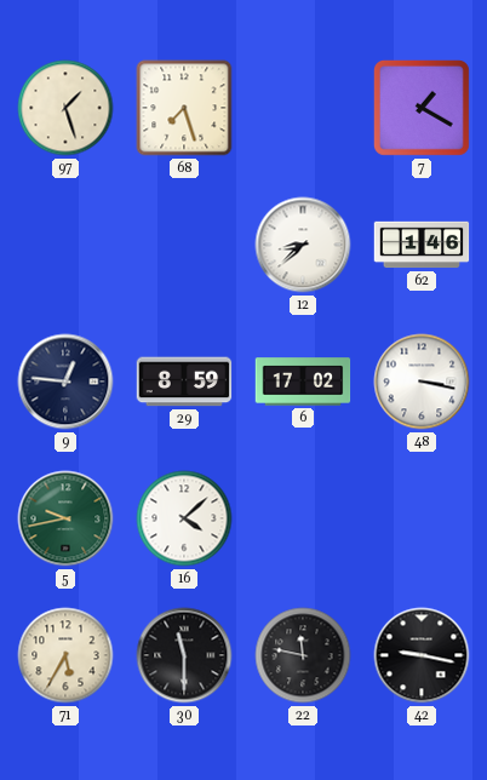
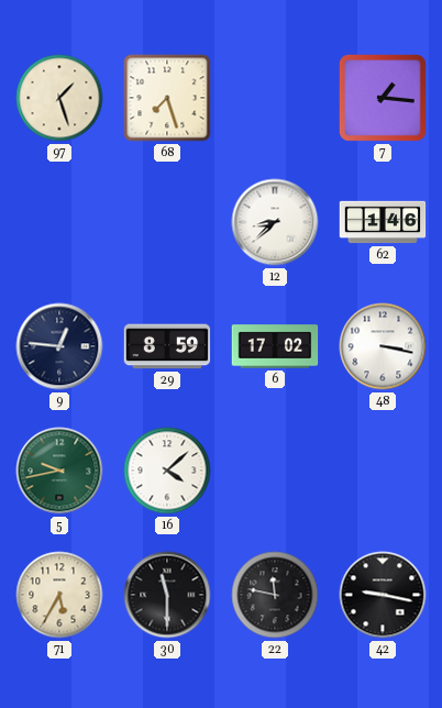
7: 1:20 -> 1:16
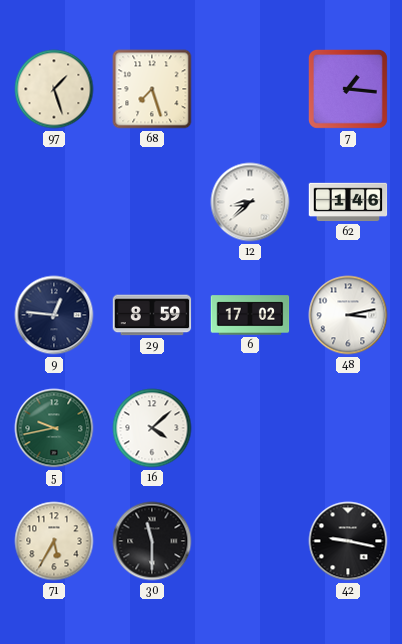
48: 3:17 -> 3:13
22: 11:47 -> none
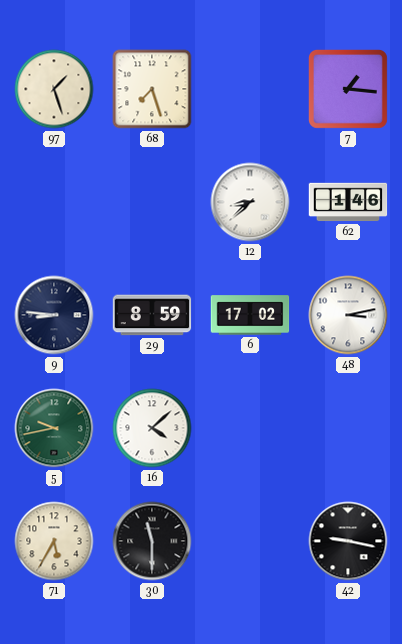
9: 12:46 -> 8:46
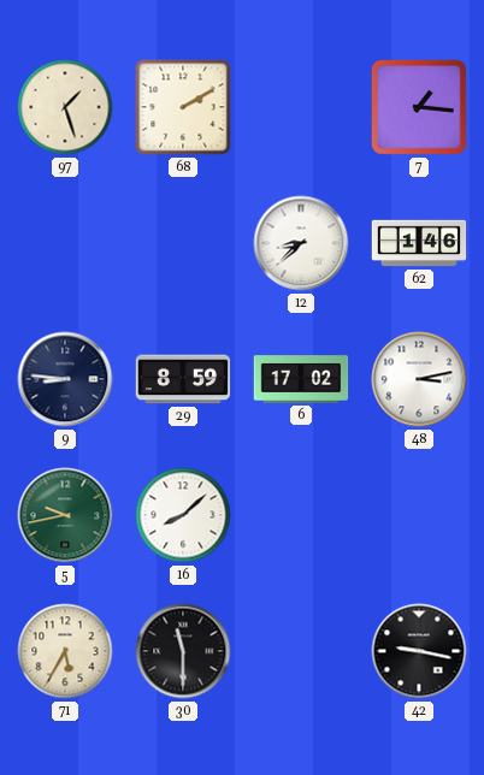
68: 7:27 -> 2:10
16: 4:08 -> 8:08
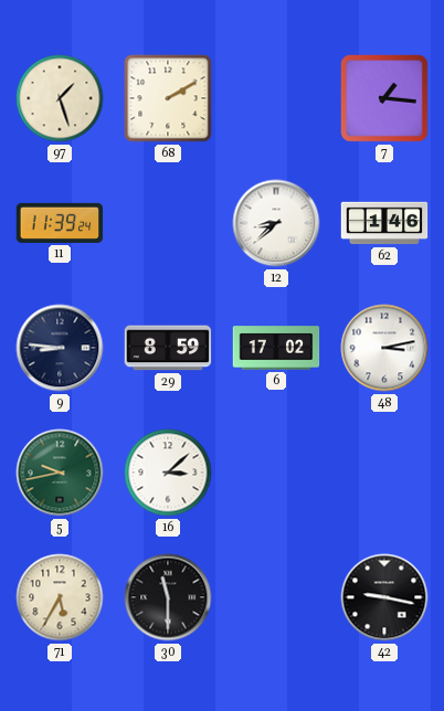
11: none -> 11:39
16: 8:08 -> 3:08
